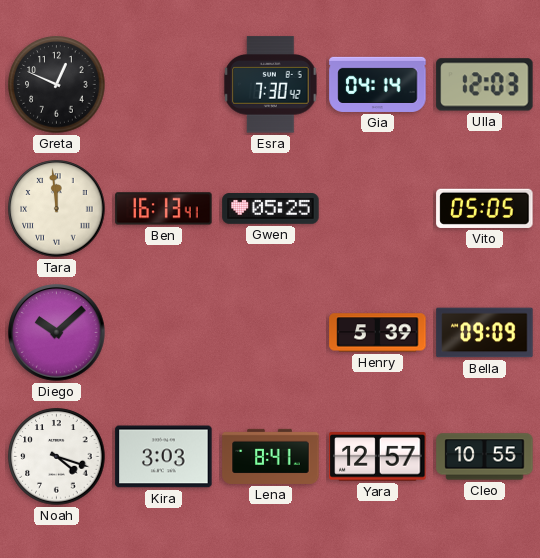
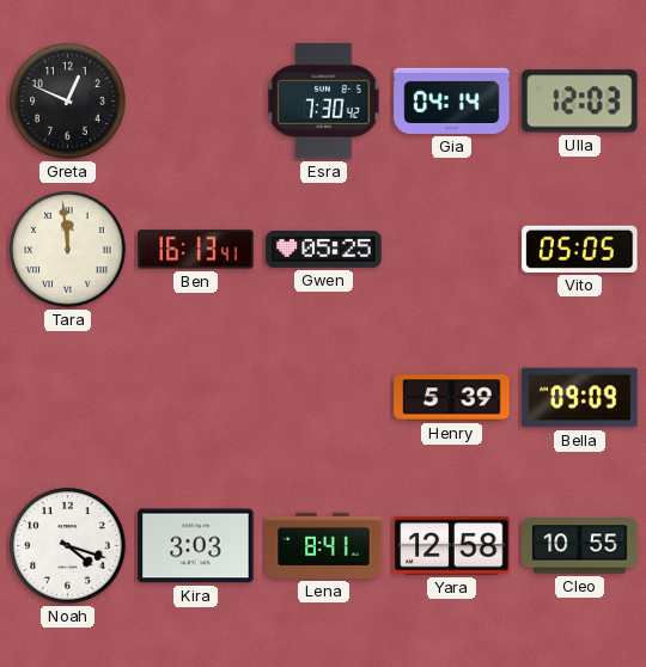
Diego: 10:08 -> none
Yara: 12:57 -> 12:58
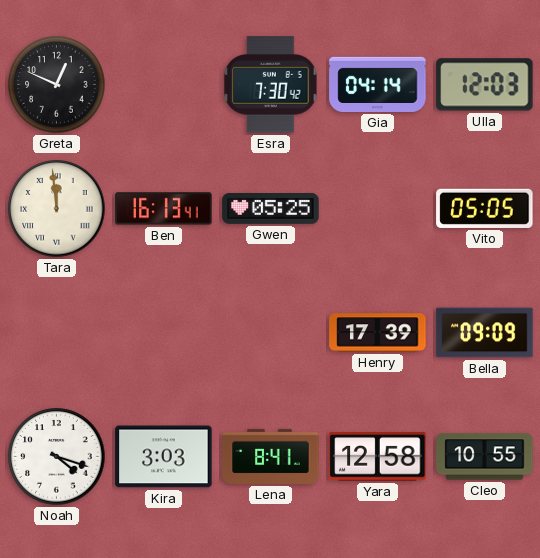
Henry: 5:39 -> 17:39
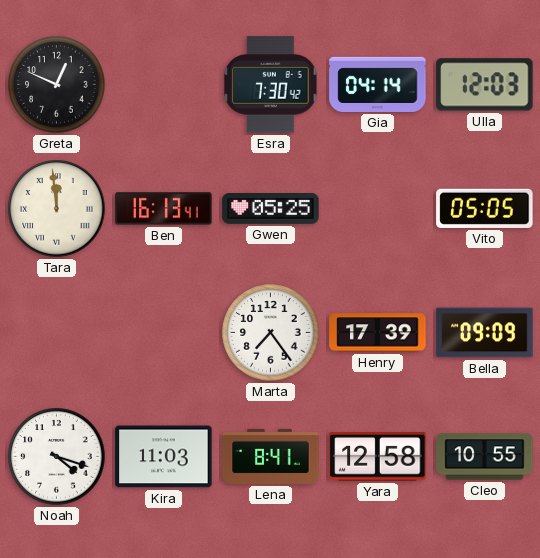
Marta: none -> 7:24
Kira: 3:03 -> 11:03
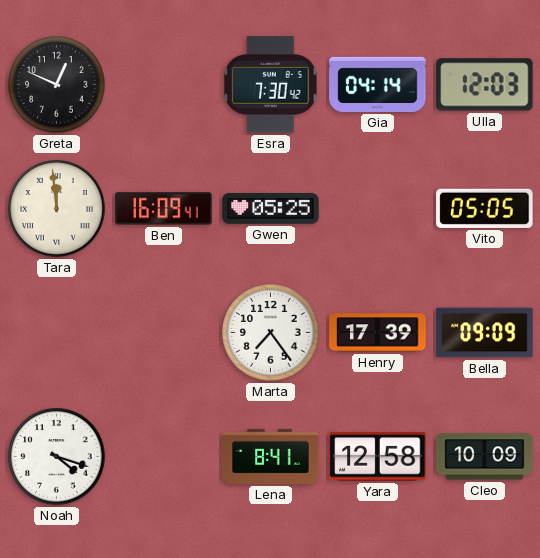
Ben: 16:13 -> 16:09
Kira: 11:03 -> none
Cleo: 10:55 -> 10:09
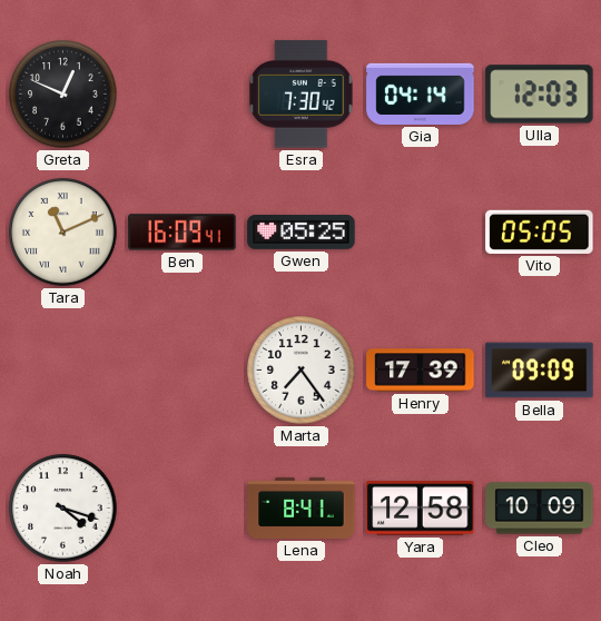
Tara: 11:59 -> 11:11
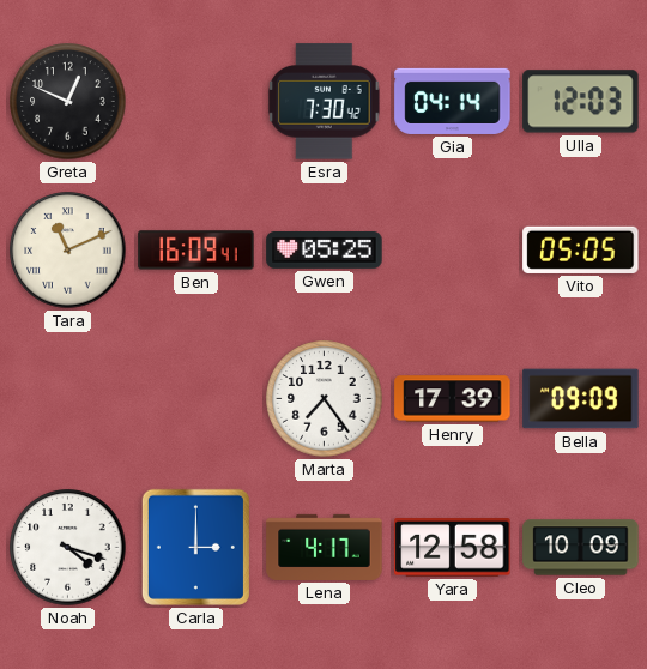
Carla: none -> 3:00
Lena: 8:41 -> 4:17
